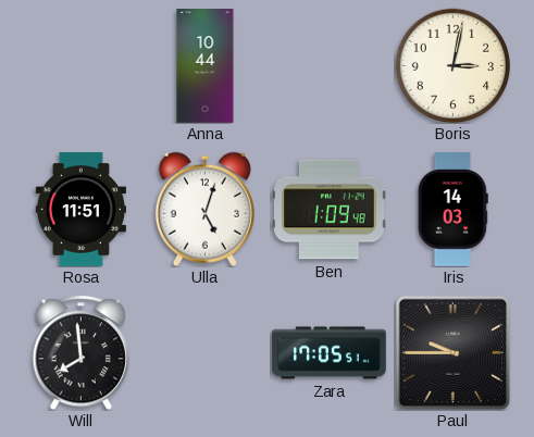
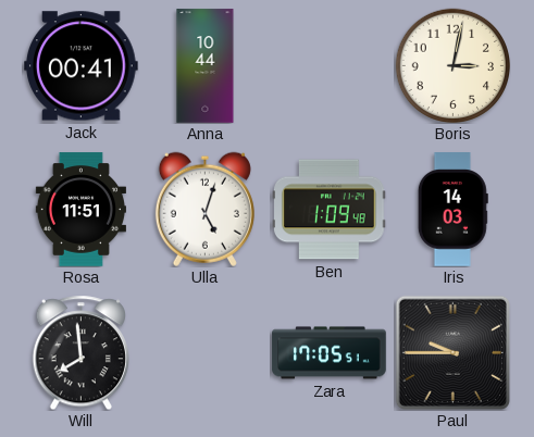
Jack: none -> 00:41
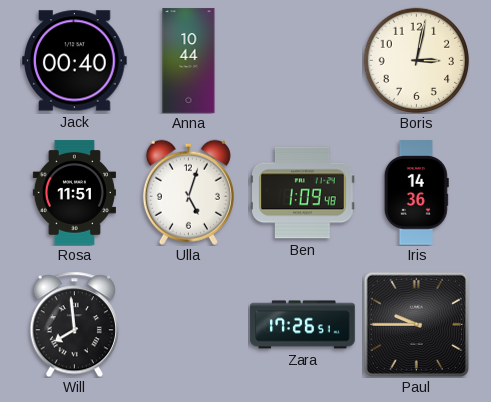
Jack: 00:41 -> 00:40
Iris: 14:03 -> 14:36
Zara: 17:05 -> 17:26
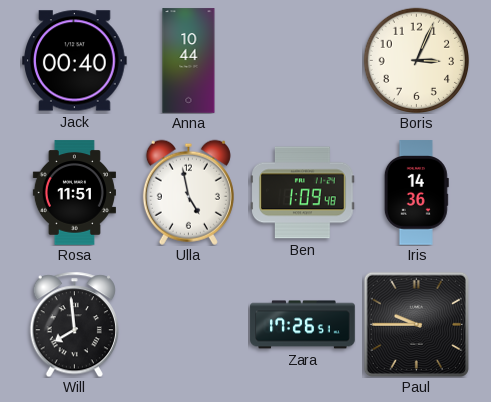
Boris: 3:02 -> 3:04
Ulla: 5:03 -> 4:58
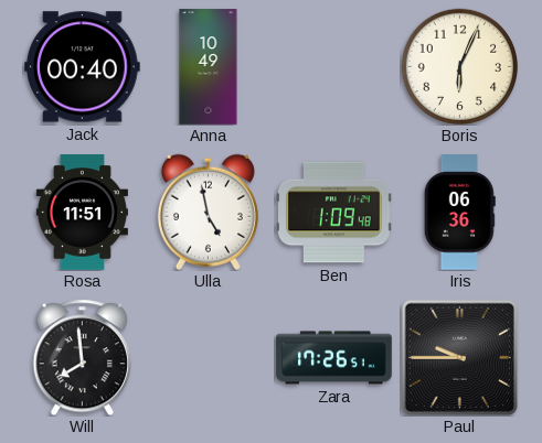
Anna: 10:44 -> 10:49
Boris: 3:04 -> 6:04
Iris: 14:36 -> 06:36
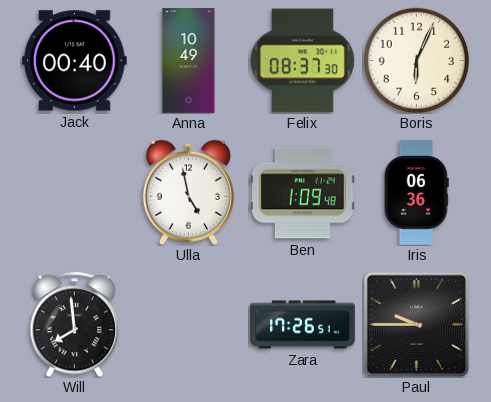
Felix: none -> 08:37
Rosa: 11:51 -> none
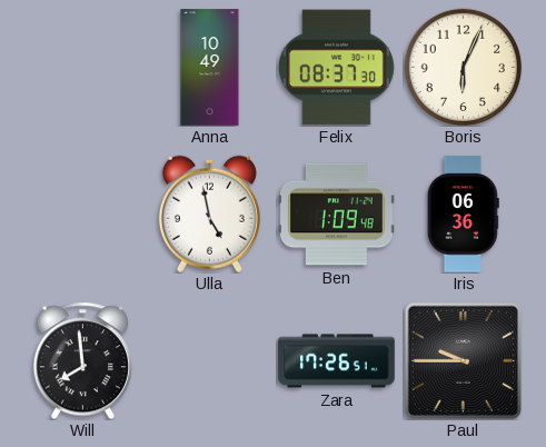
Jack: 00:40 -> none
